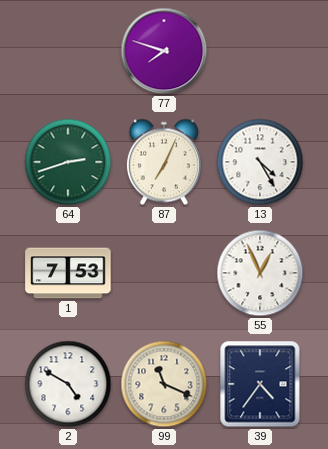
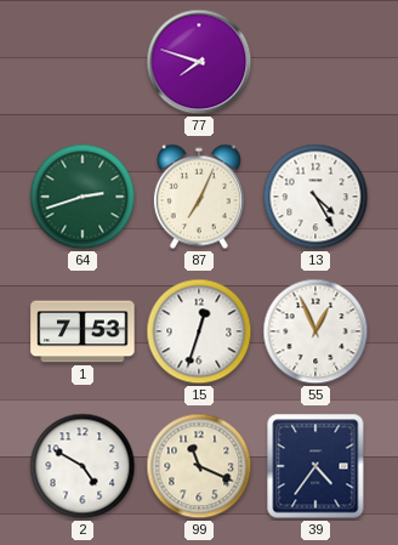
15: none -> 12:33
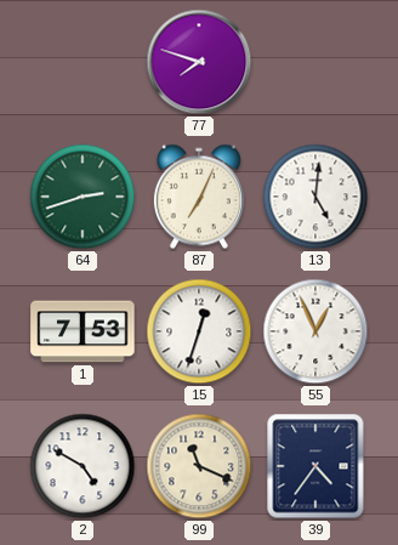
13: 4:25 -> 5:01
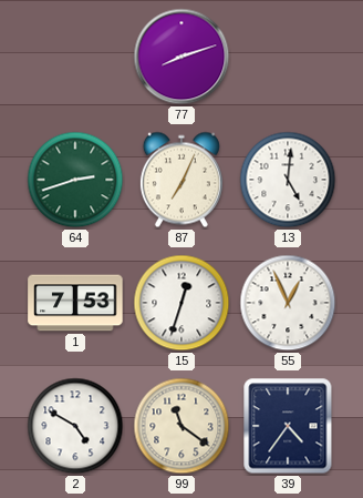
77: 7:48 -> 8:12
99: 11:19 -> 11:21
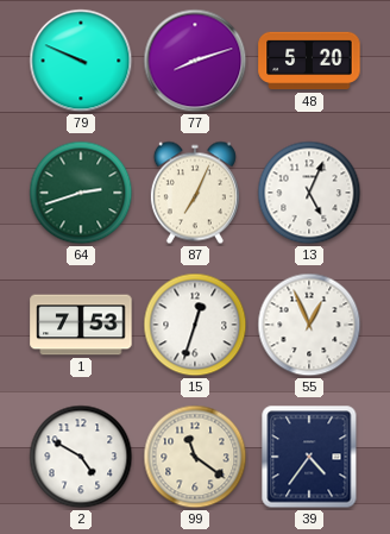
79: none -> 9:49
48: none -> 5:20
13: 5:01 -> 5:04
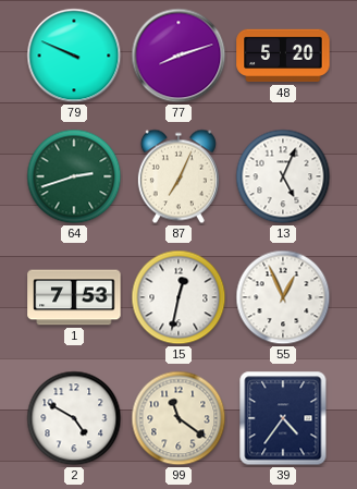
15: 12:33 -> 12:32
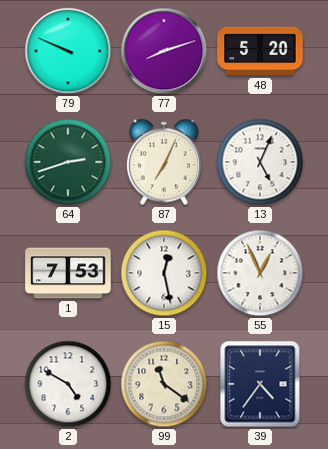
15: 12:32 -> 12:28
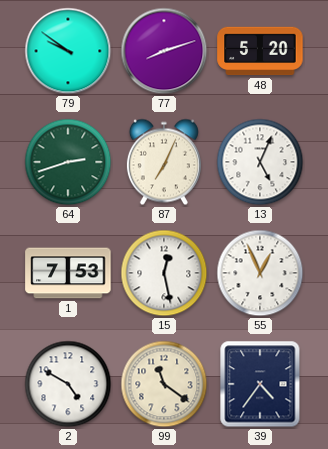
79: 9:49 -> 9:51
